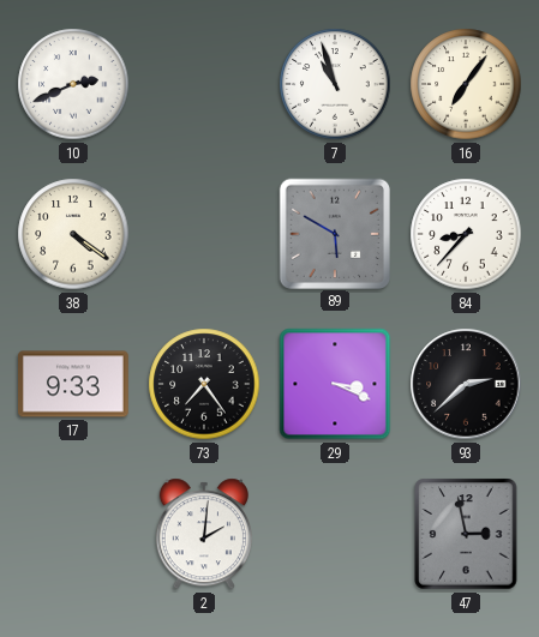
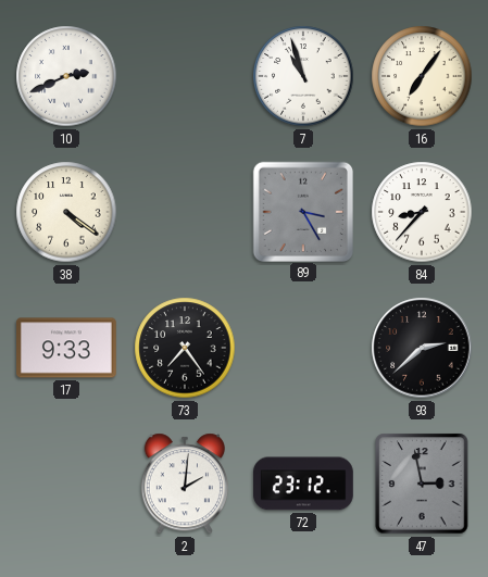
89: 5:50 -> 3:25
29: 3:19 -> none
72: none -> 23:12
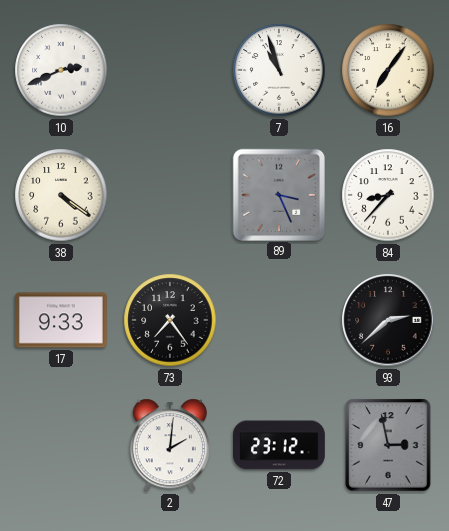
89: 3:25 -> 3:26
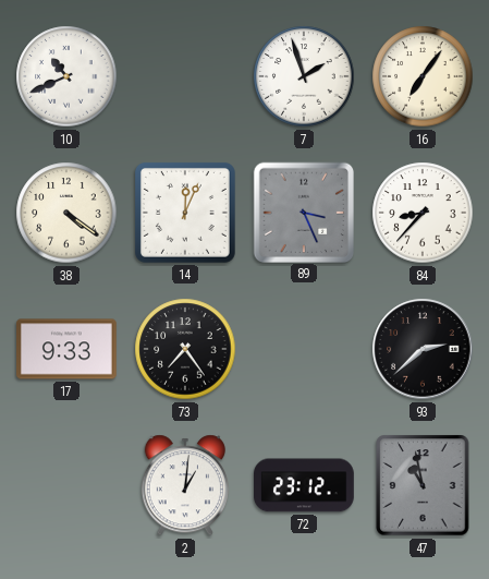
10: 2:41 -> 10:41
7: 10:57 -> 1:57
14: none -> 12:04
2: 2:01 -> 1:01
47: 2:58 -> 10:58
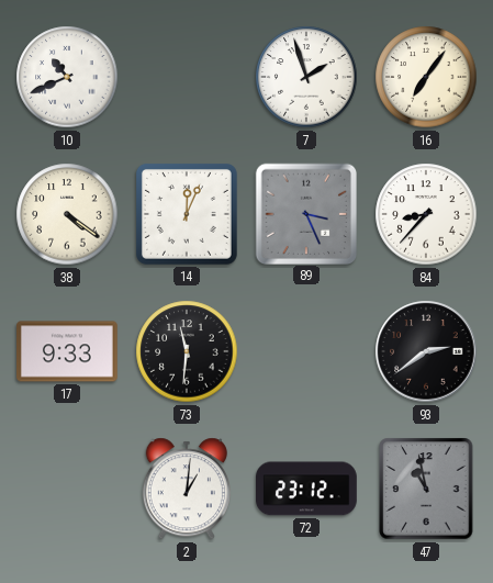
73: 7:24 -> 11:31
93: 2:38 -> 2:39
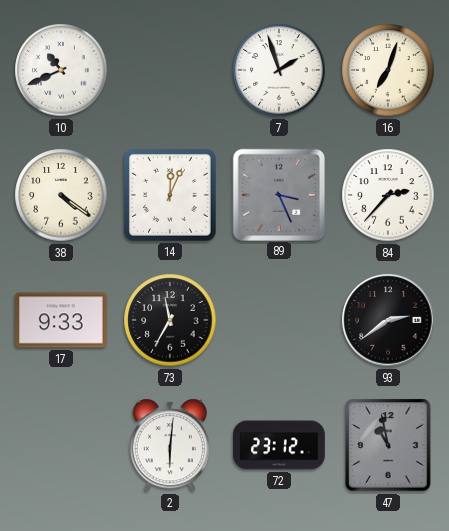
16: 7:06 -> 7:03
84: 8:37 -> 2:37
73: 11:31 -> 11:35
2: 1:01 -> 6:01
